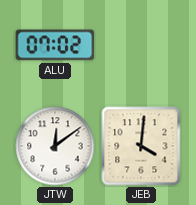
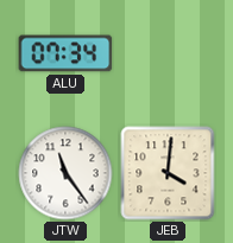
ALU: 07:02 -> 07:34
JTW: 12:09 -> 11:24
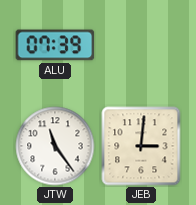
ALU: 07:34 -> 07:39
JEB: 4:01 -> 3:01
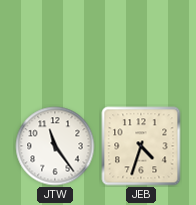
ALU: 07:39 -> none
JEB: 3:01 -> 4:33
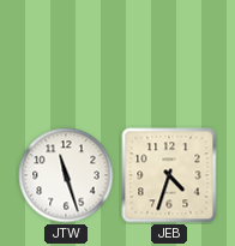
JTW: 11:24 -> 11:27
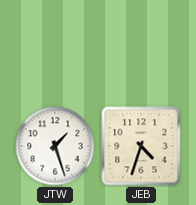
JTW: 11:27 -> 1:27
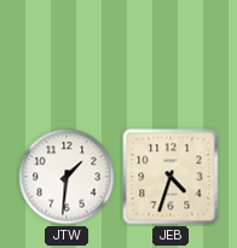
JTW: 1:27 -> 1:31
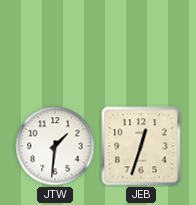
JEB: 4:33 -> 12:33
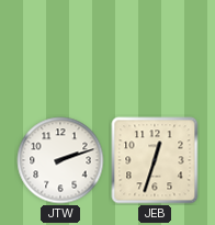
JTW: 1:31 -> 2:12
